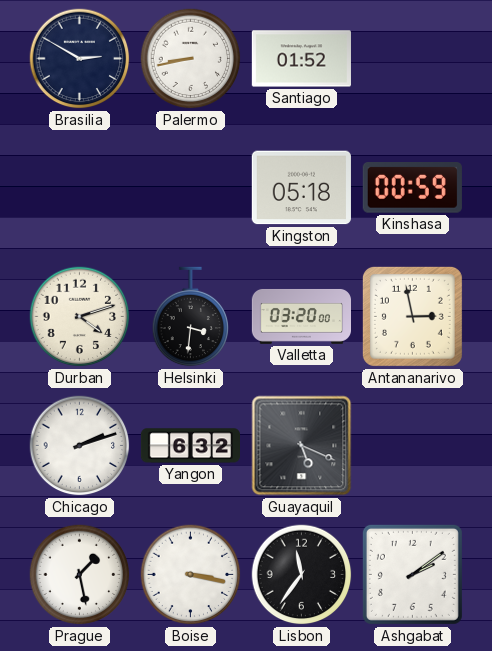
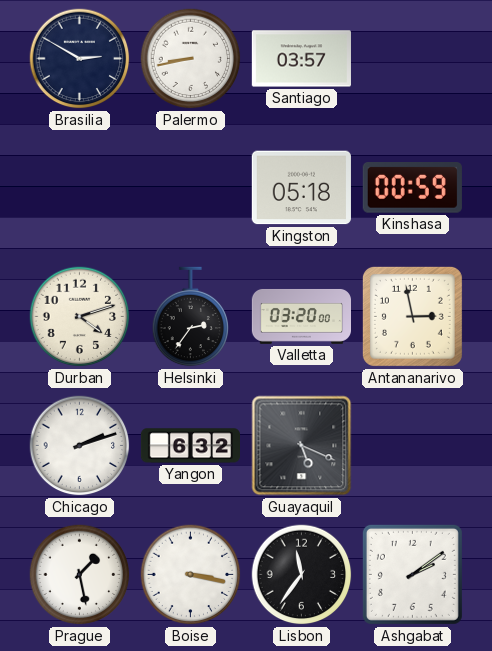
Santiago: 01:52 -> 03:57
Helsinki: 3:31 -> 2:36
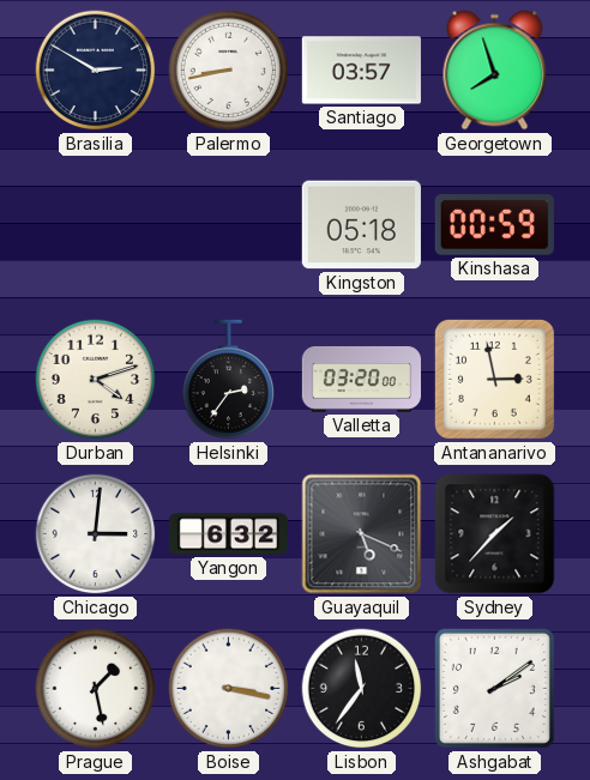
Georgetown: none -> 7:57
Chicago: 2:12 -> 3:01
Sydney: none -> 1:37
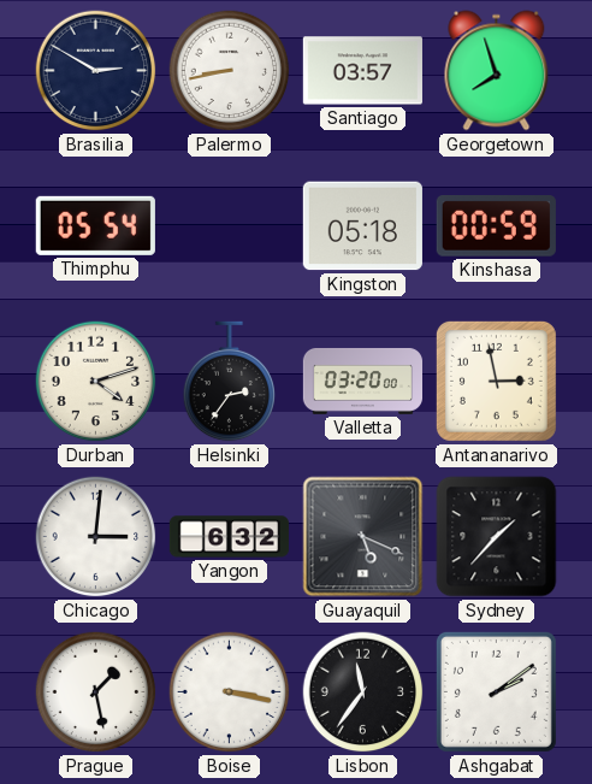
Thimphu: none -> 05:54
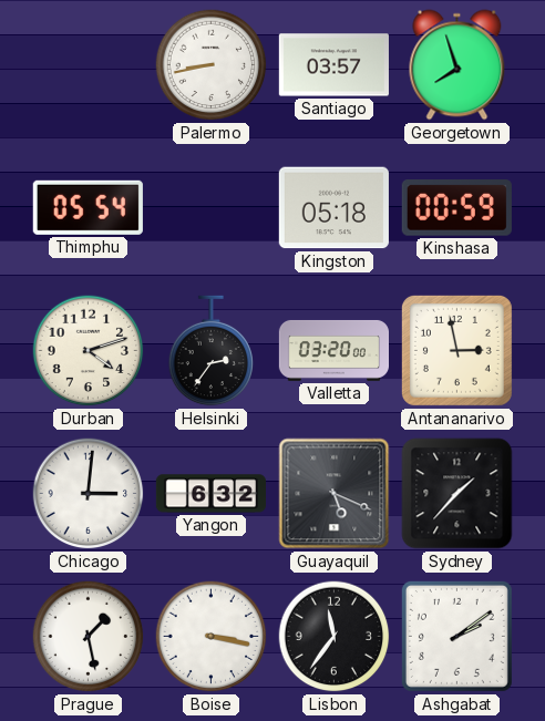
Brasilia: 2:50 -> none
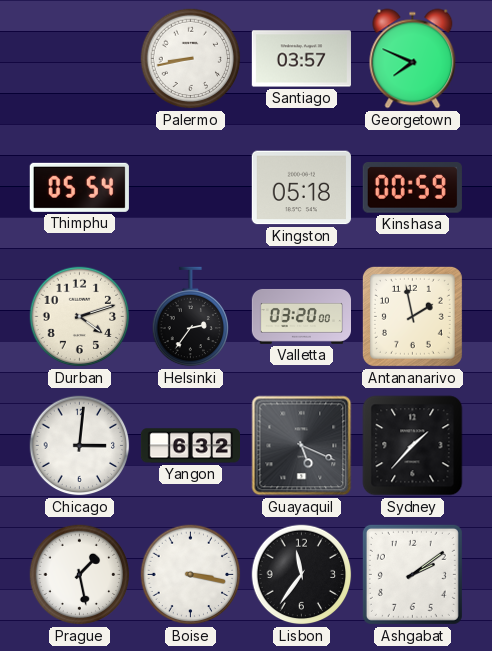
Georgetown: 7:57 -> 7:49
Antananarivo: 2:58 -> 1:58
